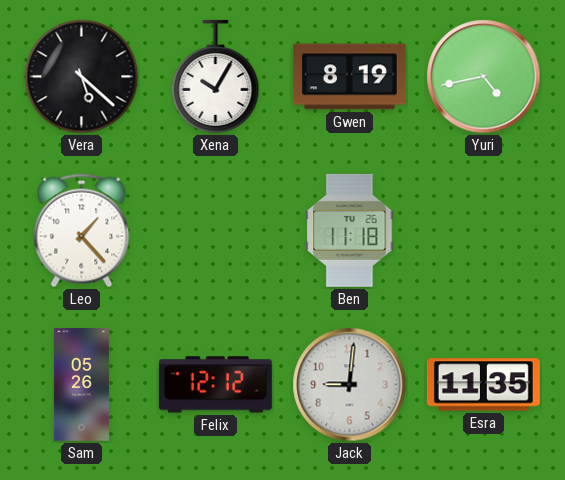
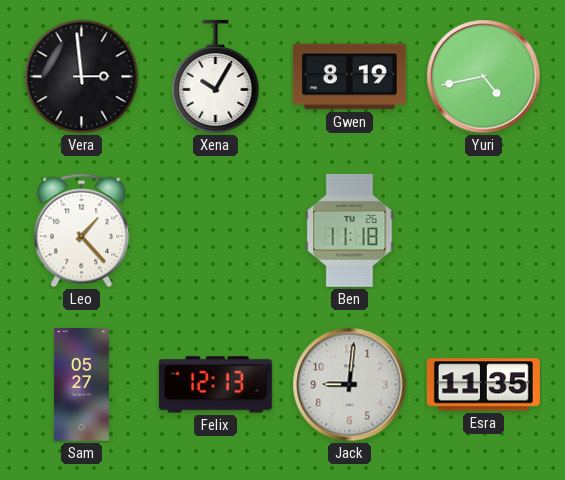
Vera: 5:22 -> 2:59
Sam: 05:26 -> 05:27
Felix: 12:12 -> 12:13
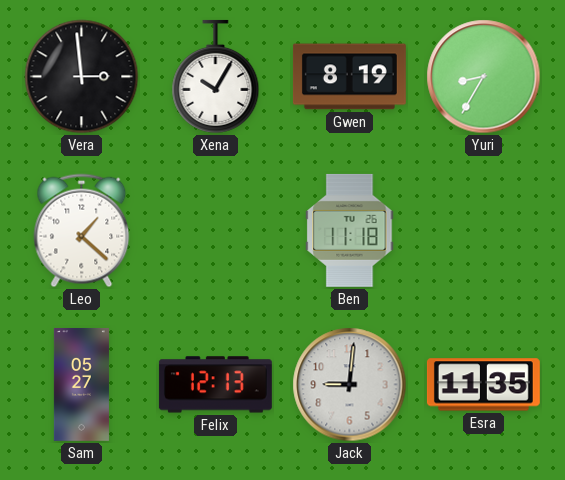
Yuri: 4:43 -> 8:35
Leo: 1:23 -> 1:22
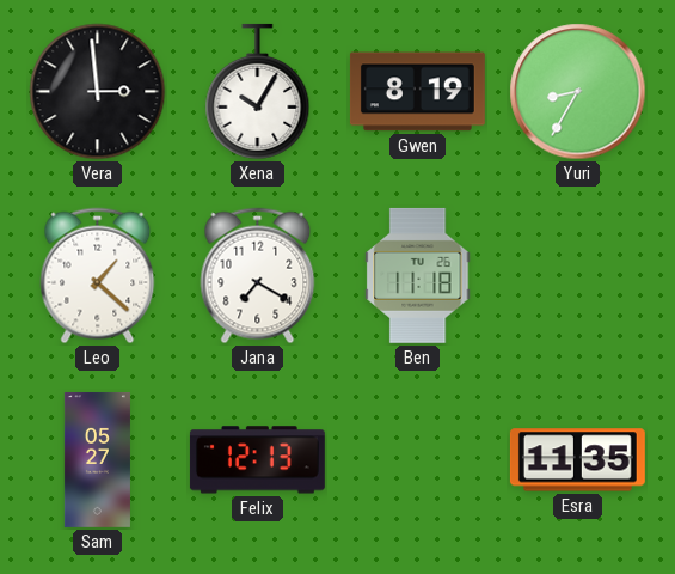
Jana: none -> 7:20
Jack: 9:01 -> none
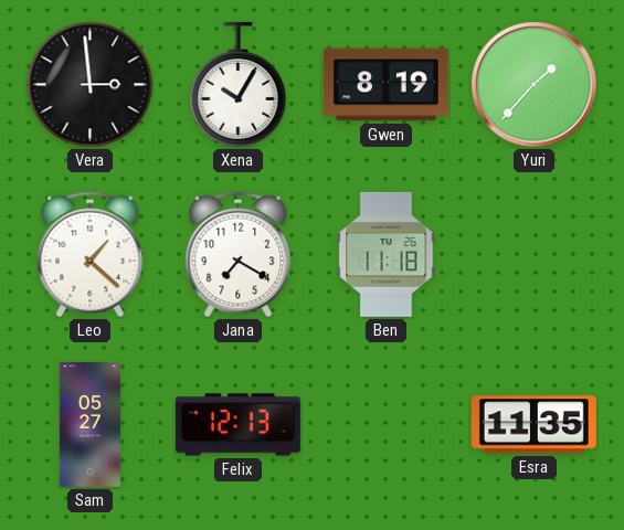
Yuri: 8:35 -> 1:37
